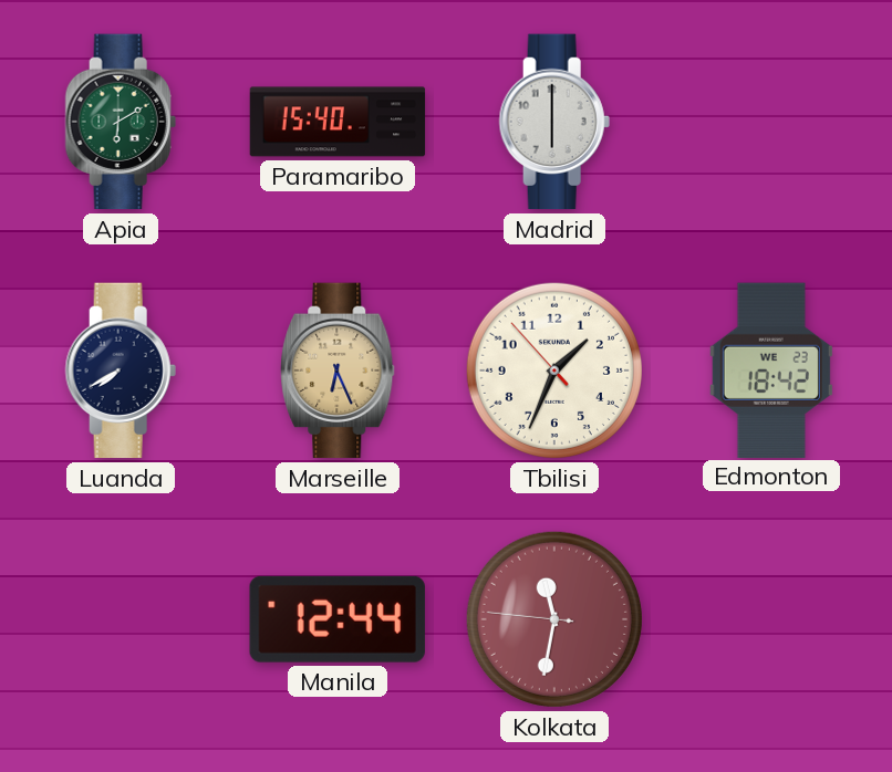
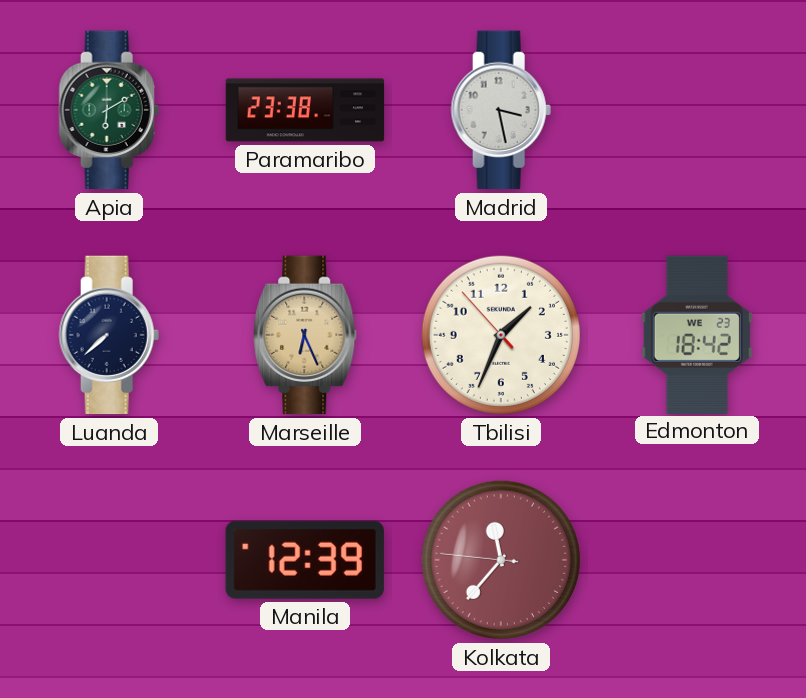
Paramaribo: 15:40 -> 23:38
Madrid: 6:00 -> 3:28
Luanda: 7:40 -> 7:38
Manila: 12:44 -> 12:39
Kolkata: 11:31 -> 11:36
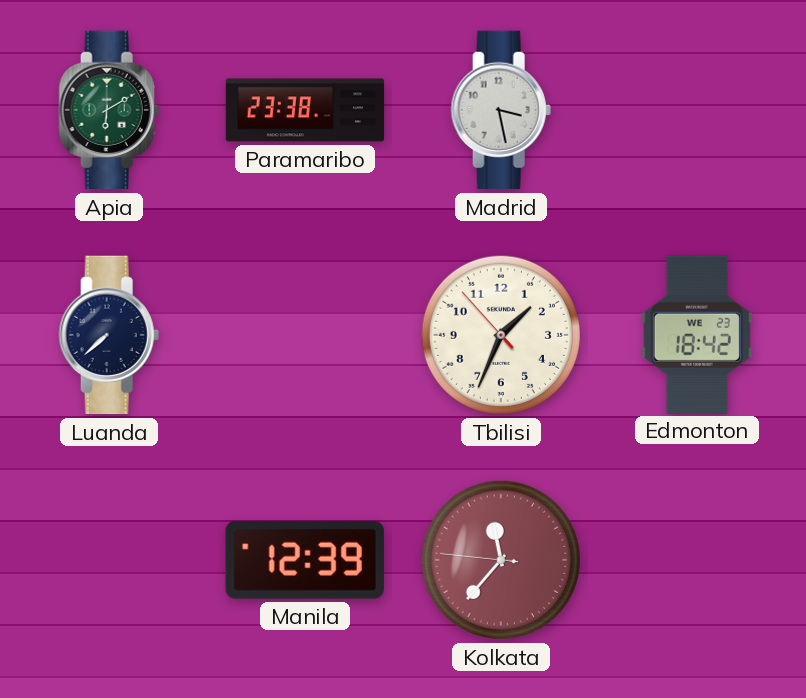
Marseille: 6:26 -> none
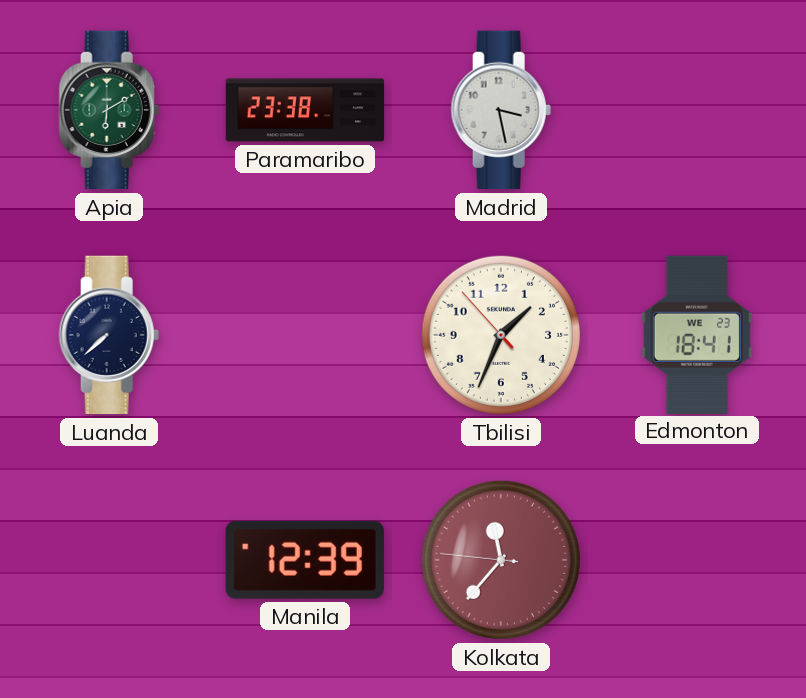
Edmonton: 18:42 -> 18:41
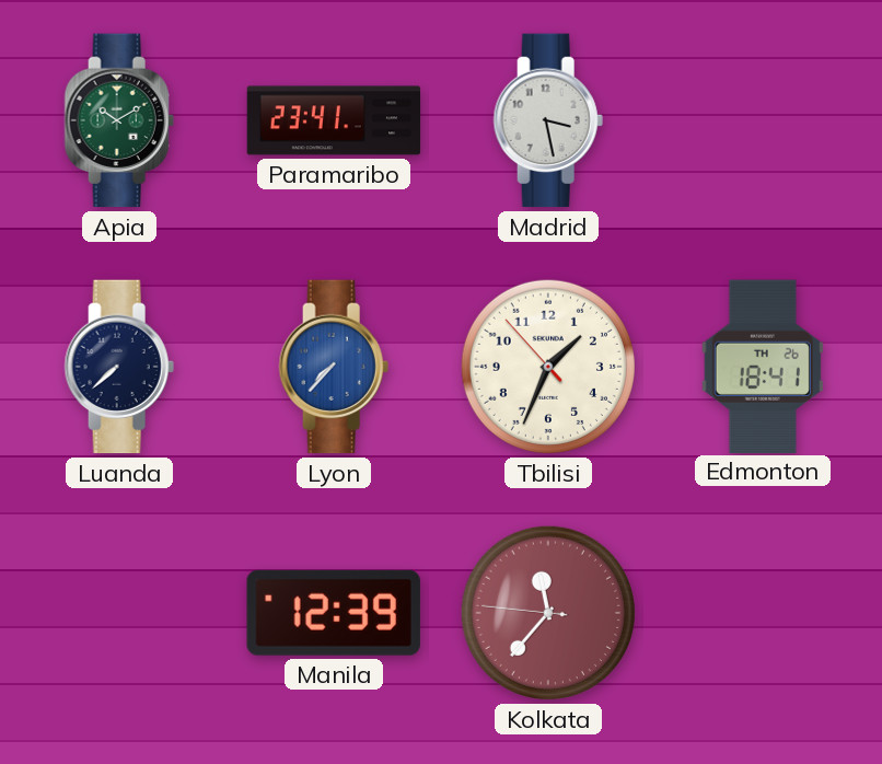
Apia: 6:10 -> 10:10
Paramaribo: 23:38 -> 23:41
Lyon: none -> 7:37
Edmonton date: WE 23 -> TH 26
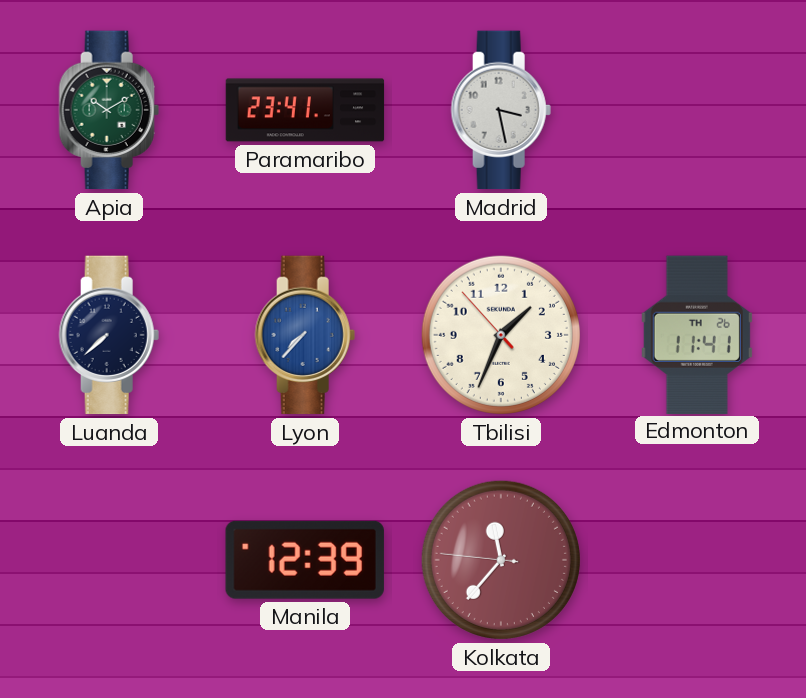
Edmonton: 18:41 -> 11:41
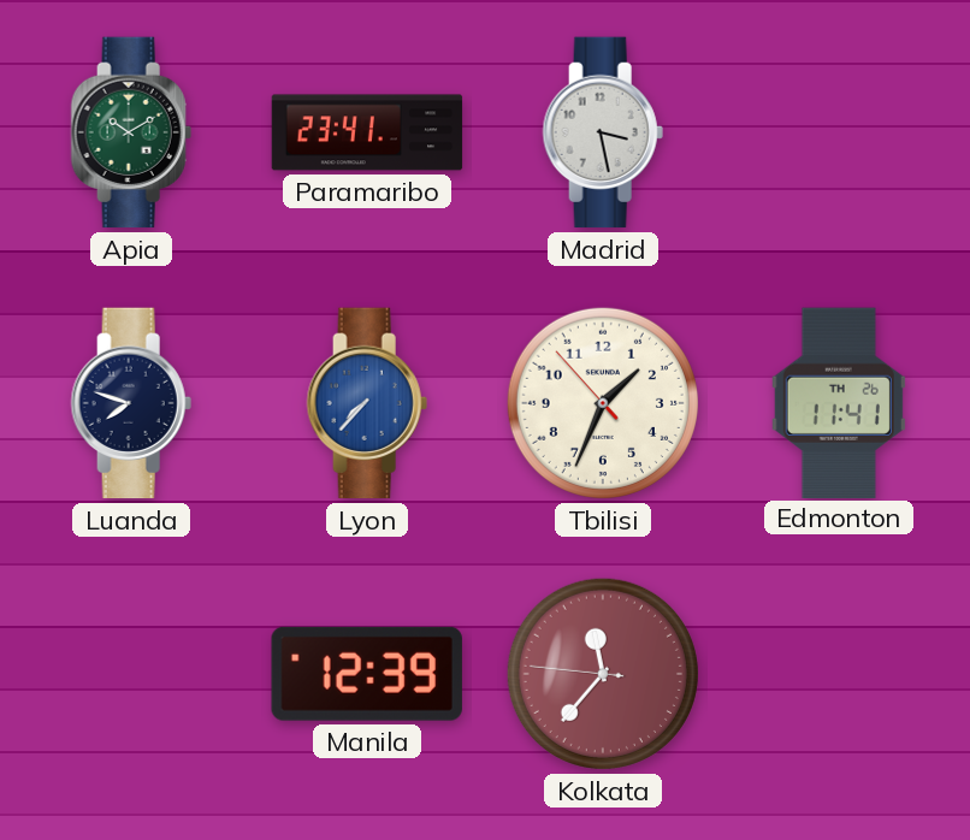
Luanda: 7:38 -> 7:48
